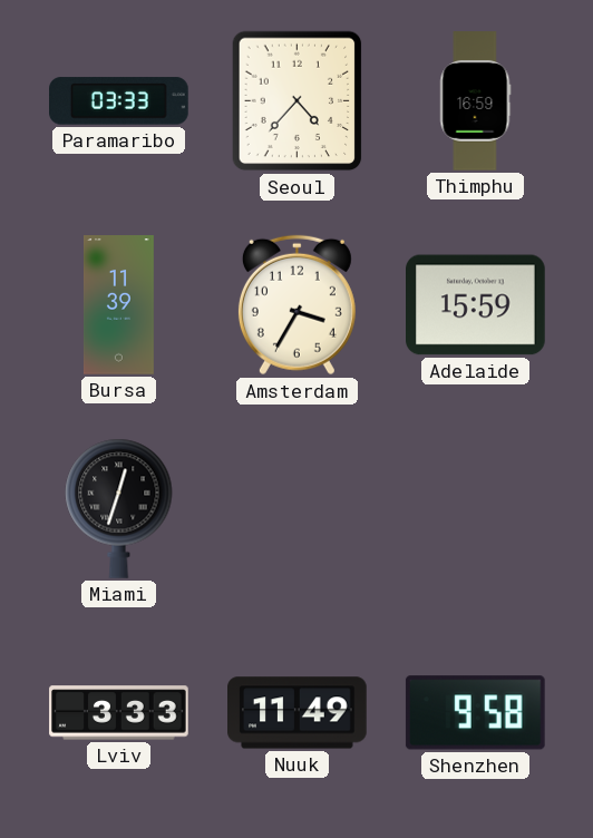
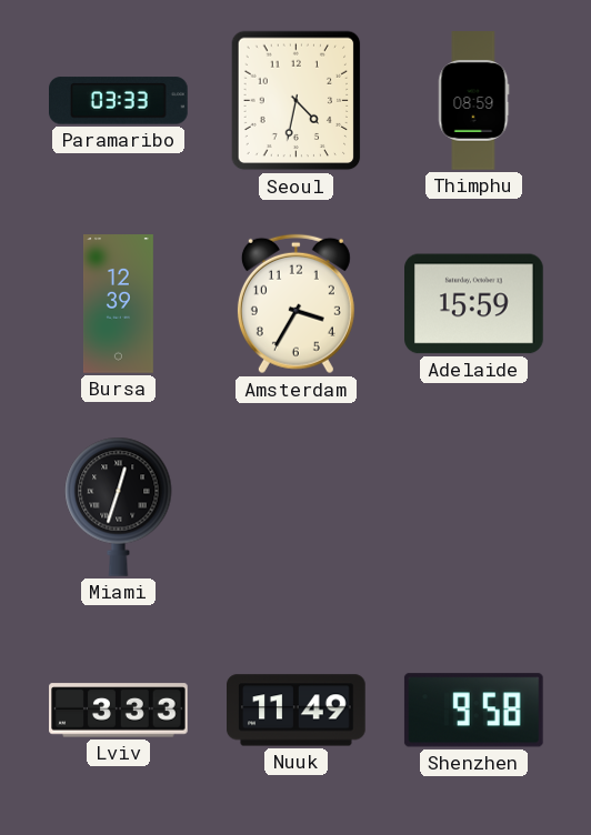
Seoul: 4:37 -> 4:32
Thimphu: 16:59 -> 08:59
Bursa: 11:39 -> 12:39
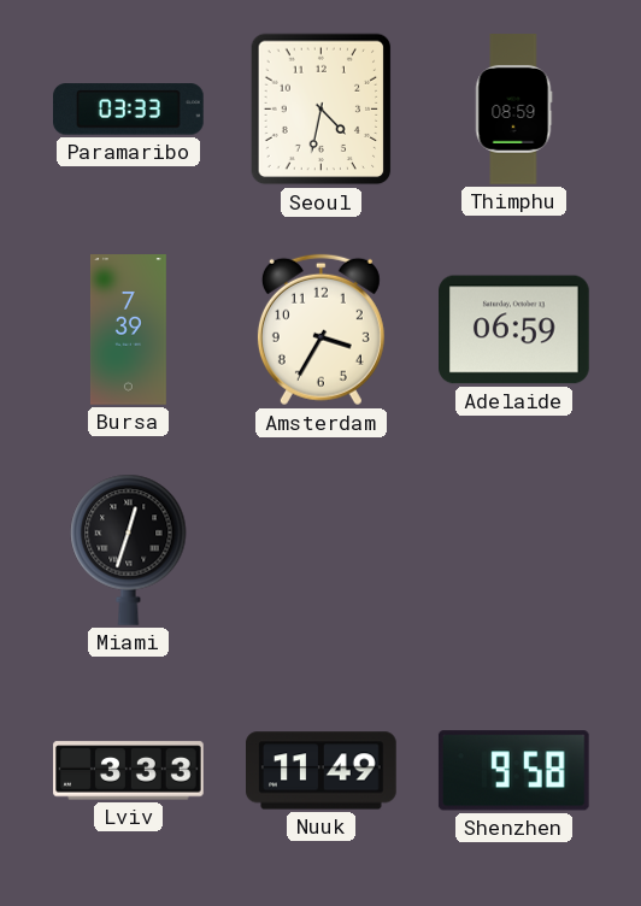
Bursa: 12:39 -> 7:39
Adelaide: 15:59 -> 06:59
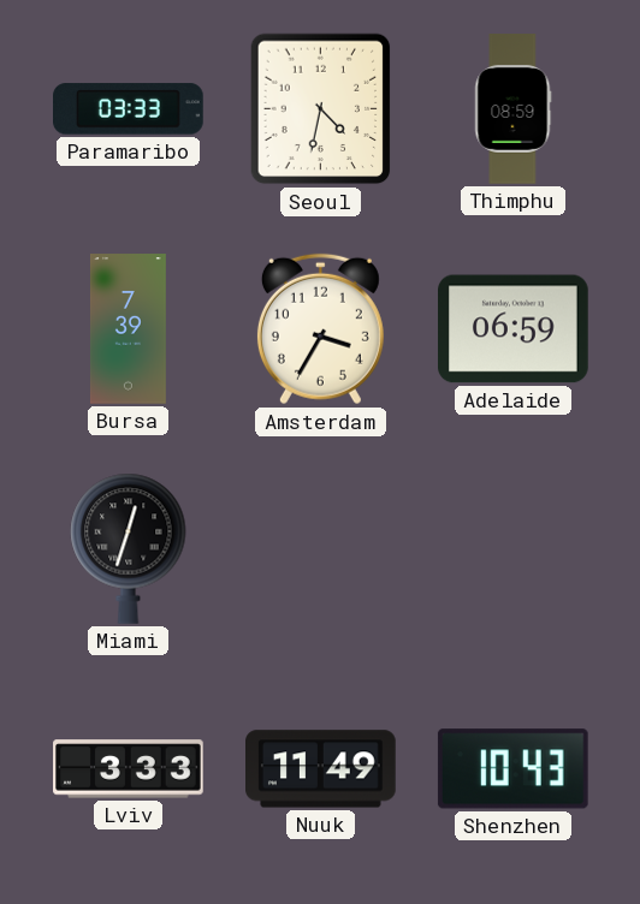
Shenzhen: 9:58 -> 10:43
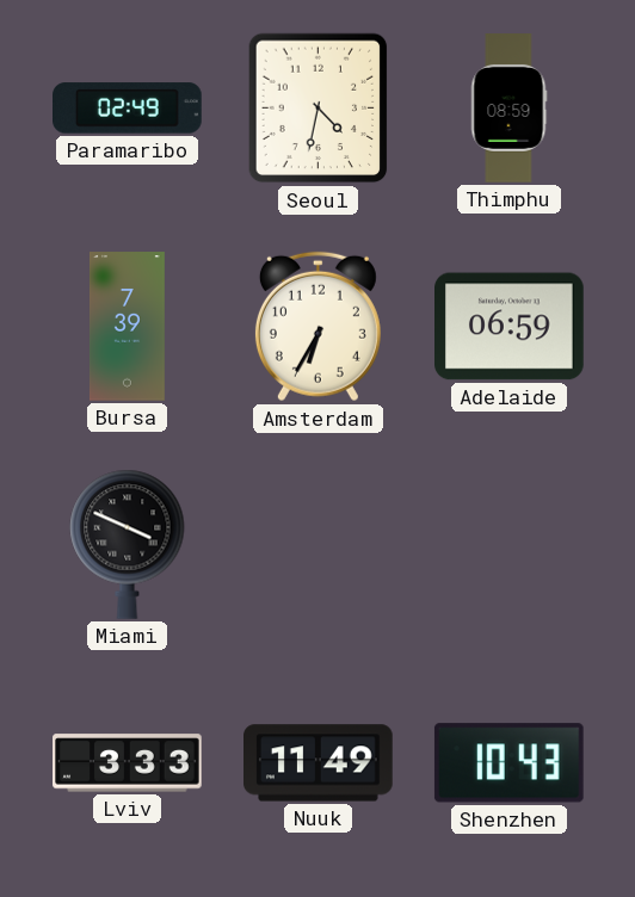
Paramaribo: 03:33 -> 02:49
Amsterdam: 3:35 -> 6:35
Miami: 12:33 -> 3:49
